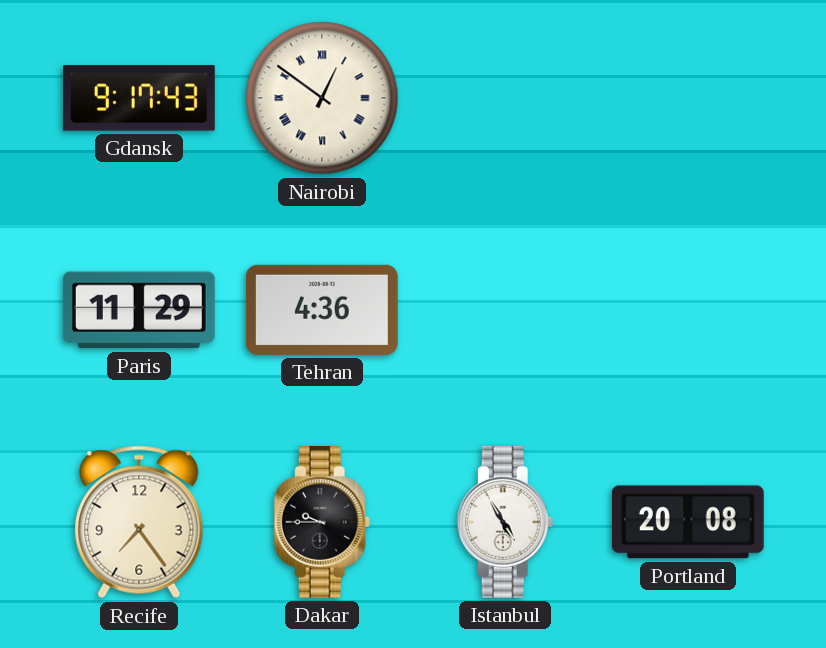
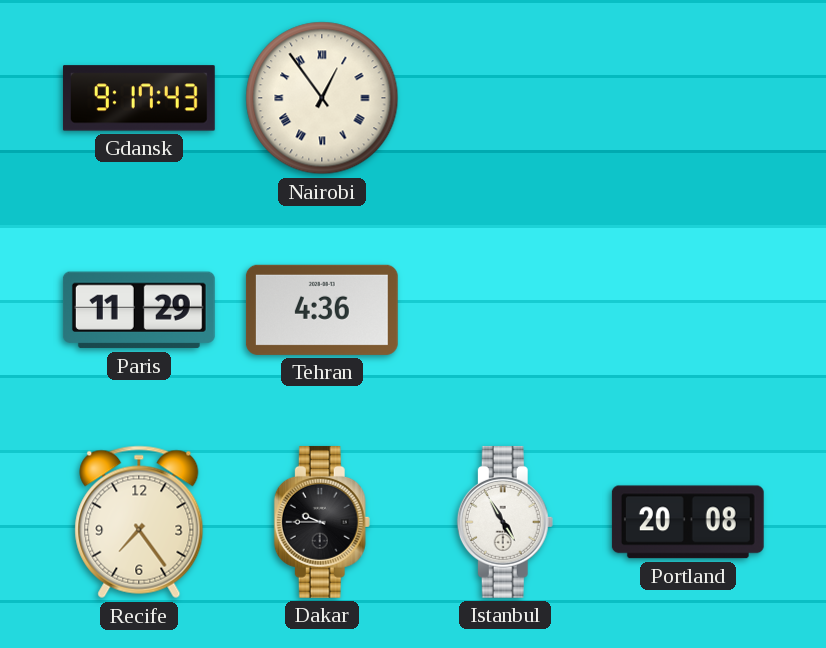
Nairobi: 12:51 -> 12:54
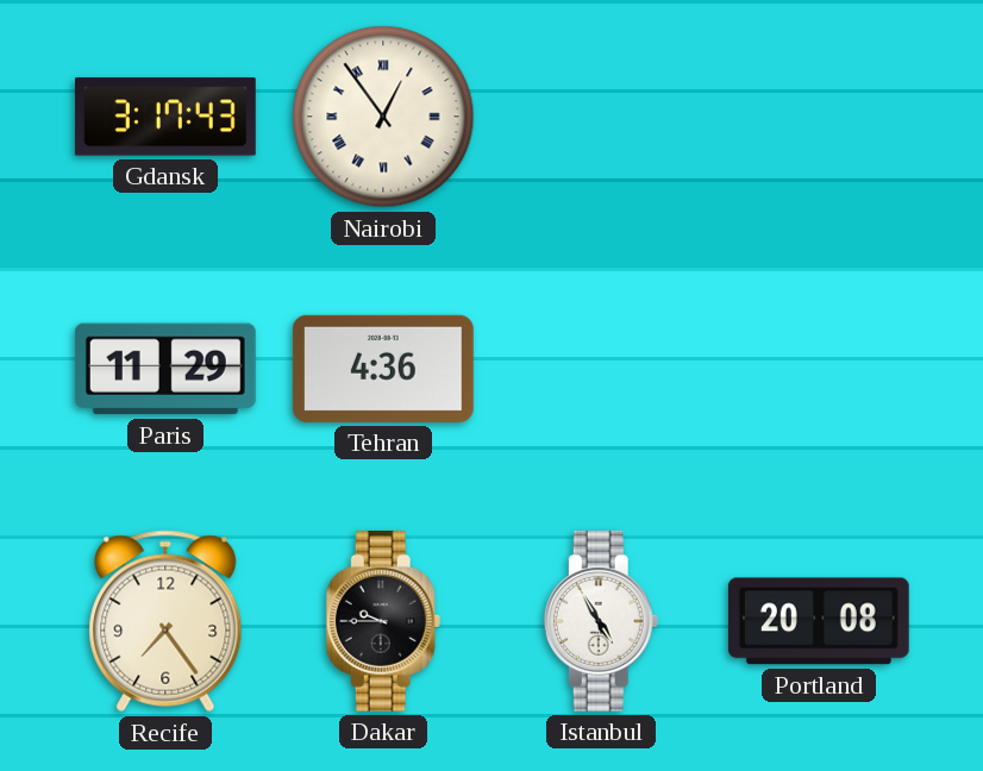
Gdansk: 9:17 -> 3:17
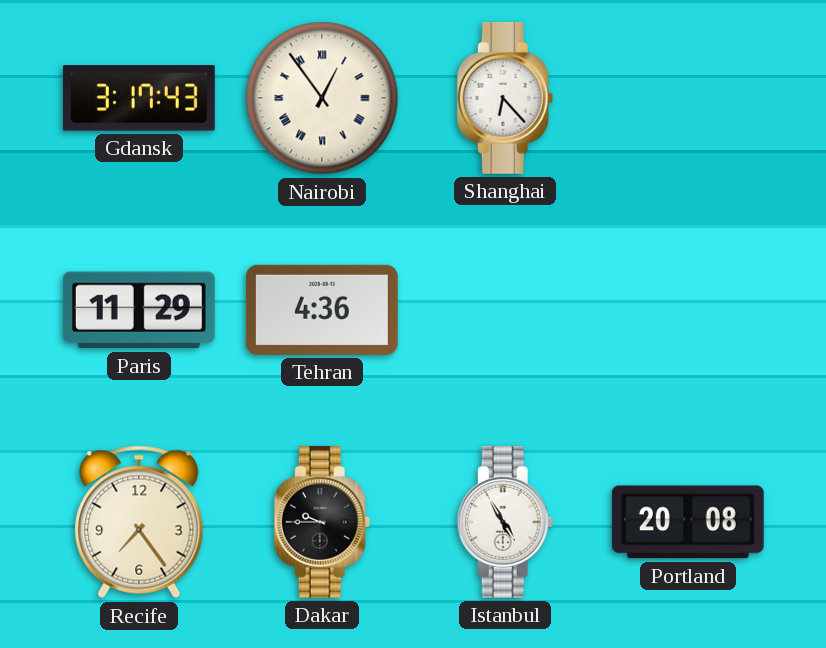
Shanghai: none -> 6:23
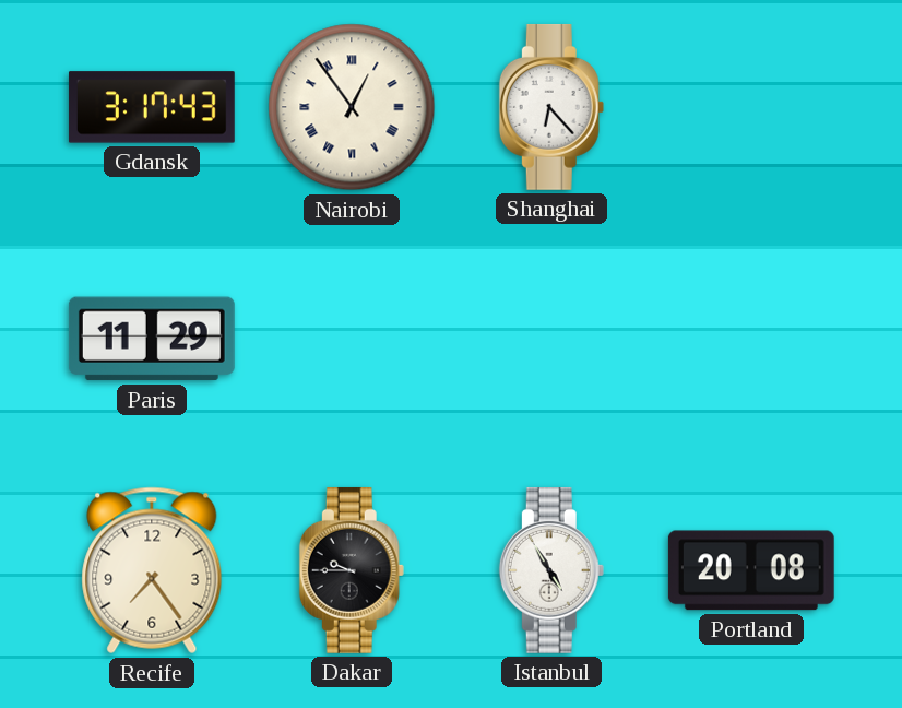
Tehran: 4:36 -> none
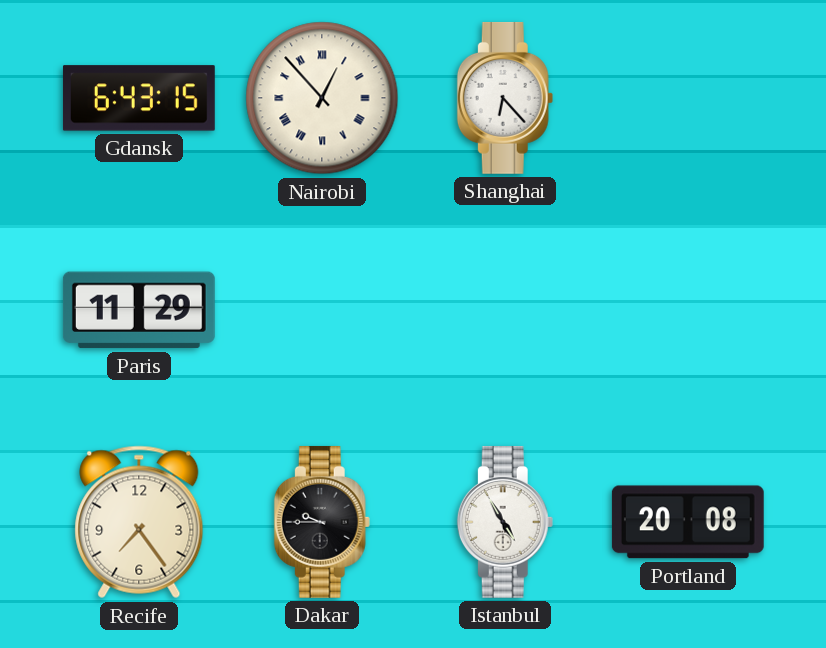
Gdansk: 3:17 -> 6:43
Nairobi: 12:54 -> 12:53
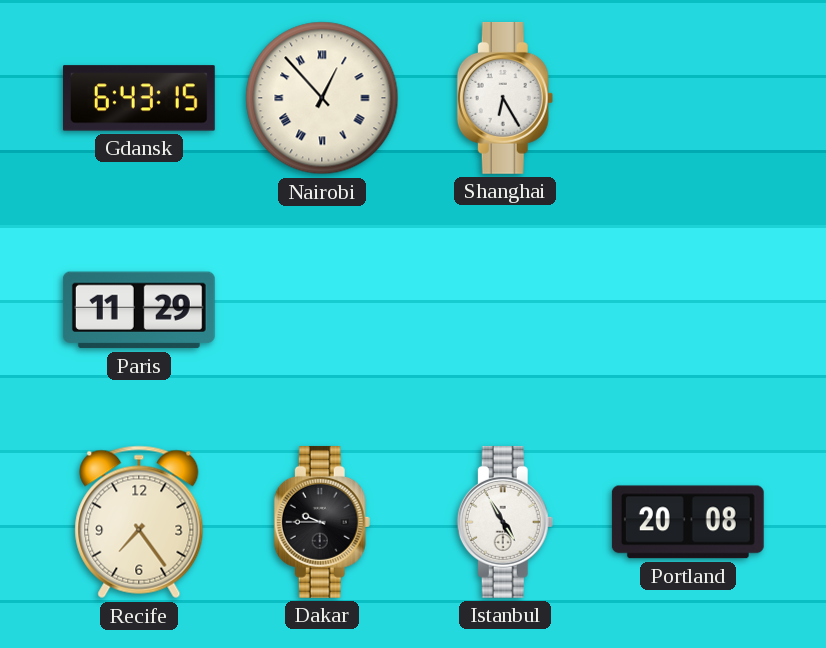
Shanghai: 6:23 -> 6:25
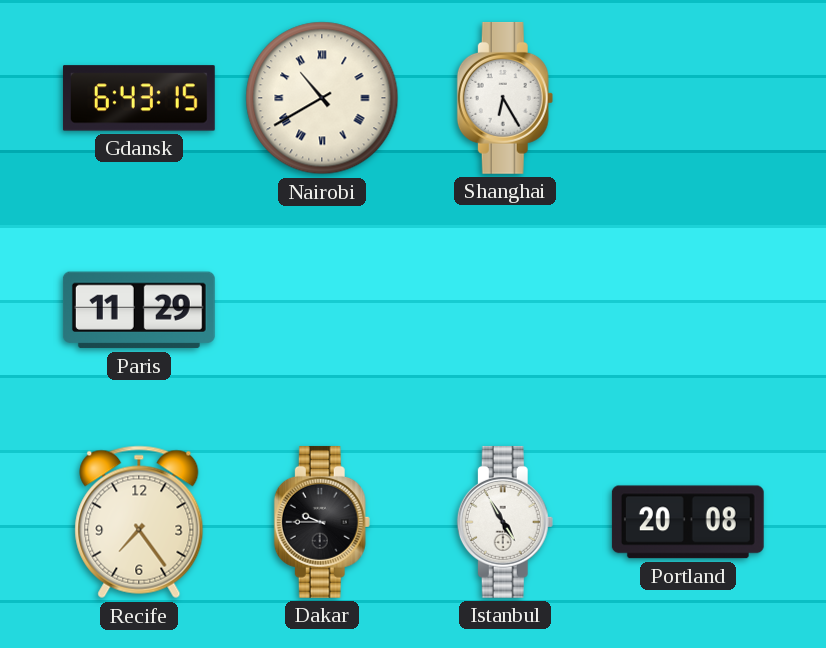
Nairobi: 12:53 -> 10:40
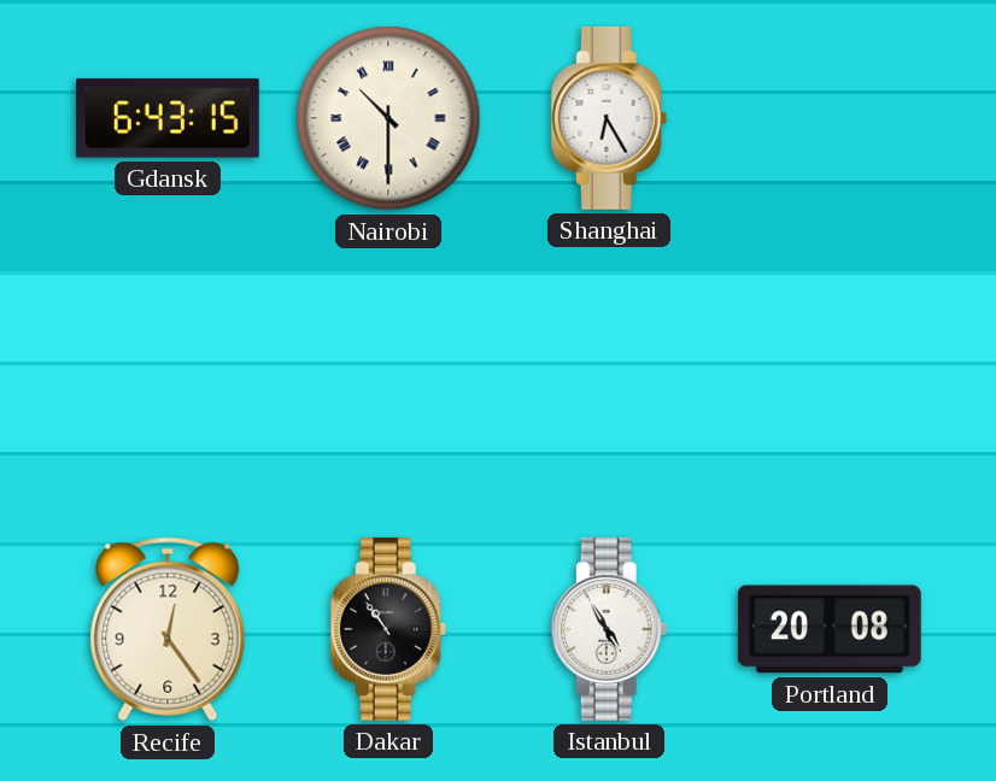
Nairobi: 10:40 -> 10:30
Paris: 11:29 -> none
Recife: 7:24 -> 12:24
Dakar: 9:45 -> 10:54
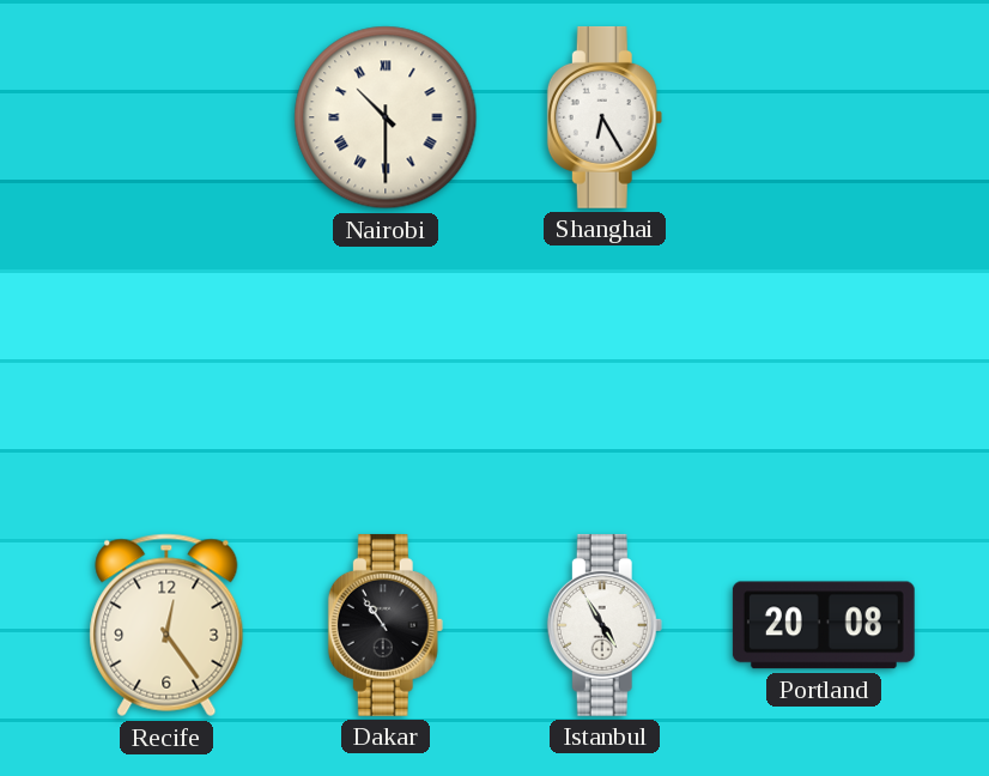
Gdansk: 6:43 -> none
